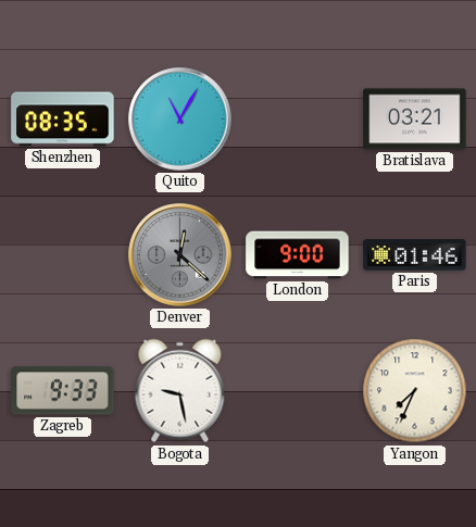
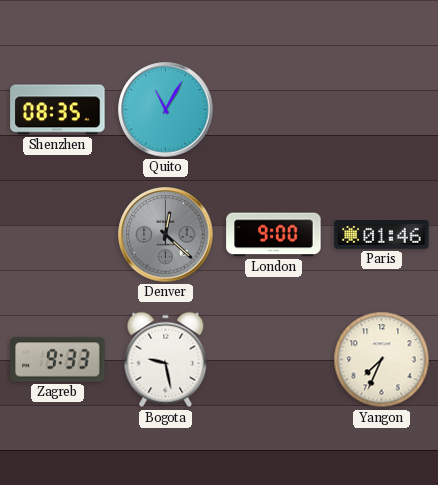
Bratislava: 03:21 -> none
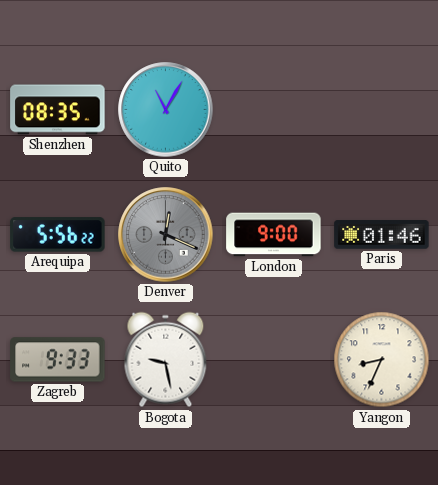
Arequipa: none -> 5:56
Denver: 12:22 -> 12:19
Yangon: 7:34 -> 8:34
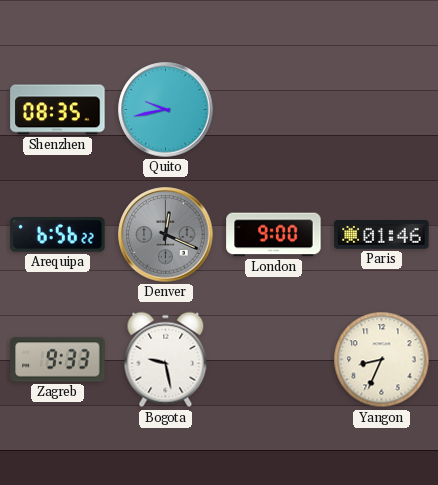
Quito: 11:05 -> 9:43
Arequipa: 5:56 -> 6:56
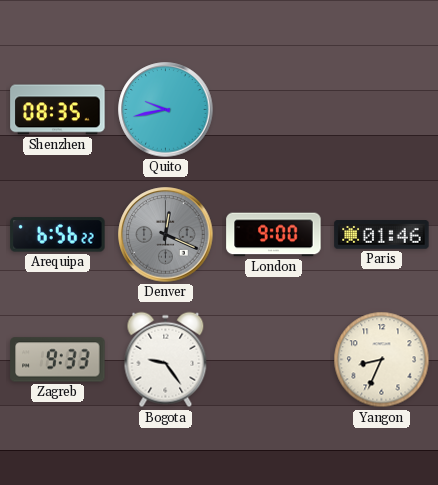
Bogota: 9:28 -> 9:24
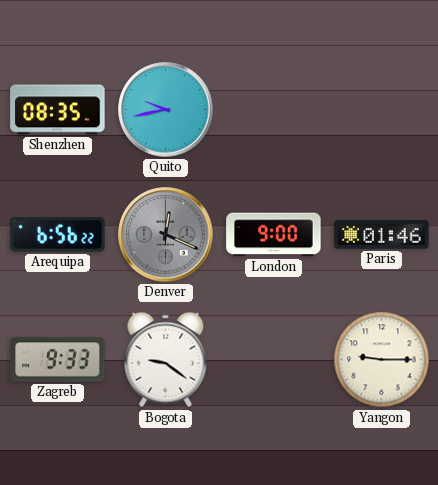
Bogota: 9:24 -> 9:21
Yangon: 8:34 -> 9:15
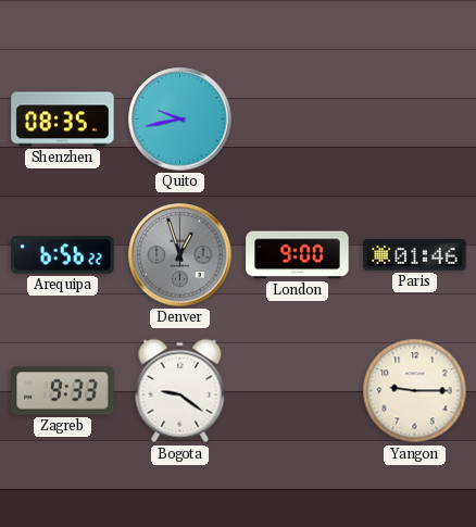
Denver: 12:19 -> 12:57
